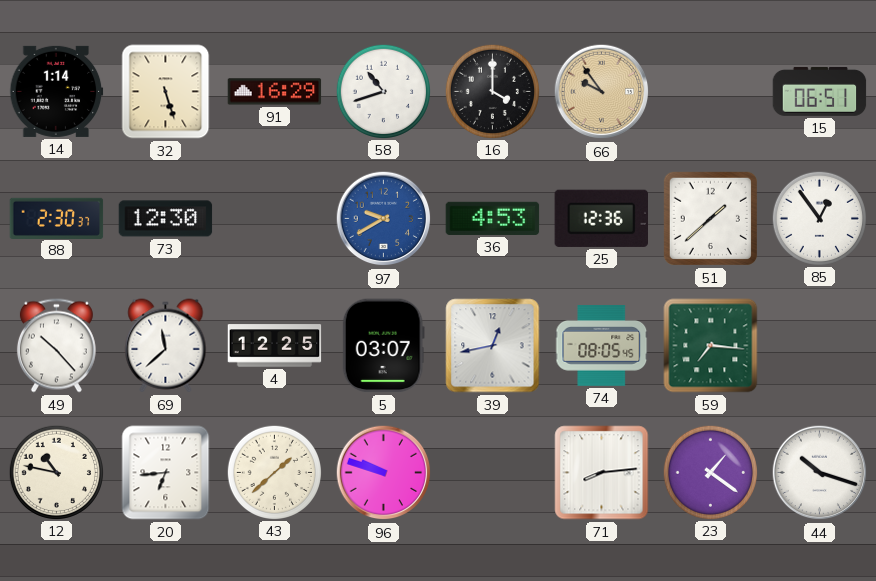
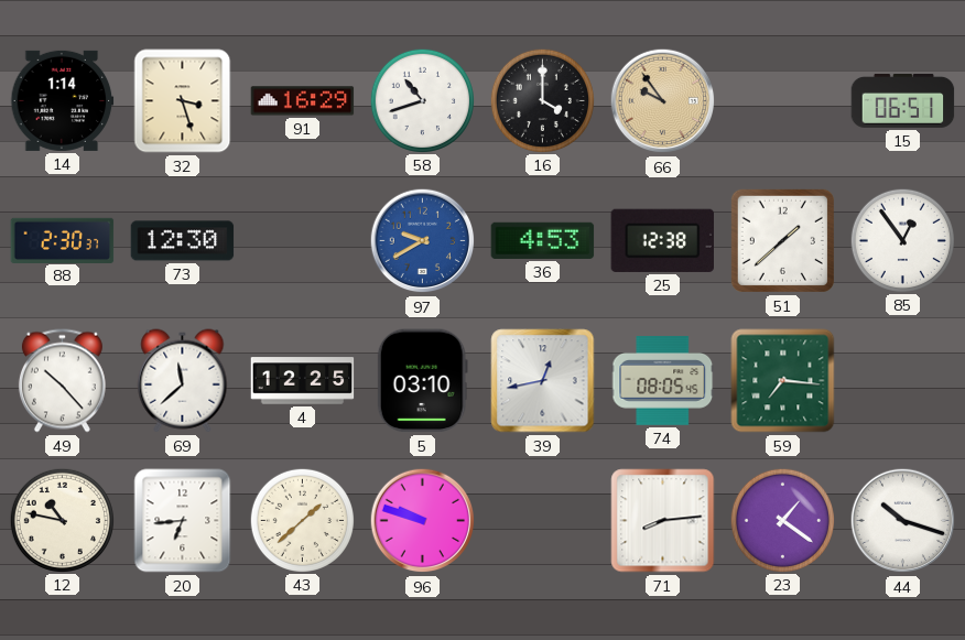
32: 5:27 -> 3:27
25: 12:36 -> 12:38
5: 03:07 -> 03:10
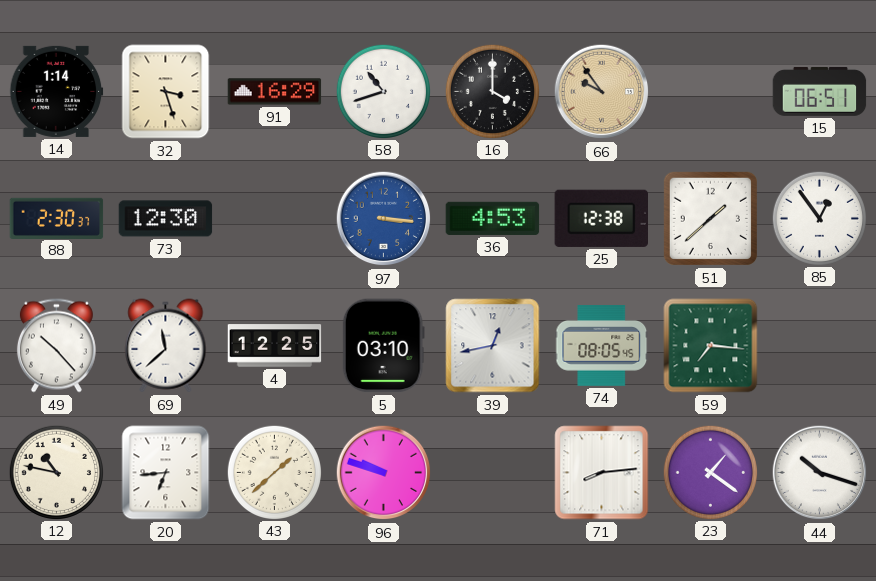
97: 9:40 -> 3:16
